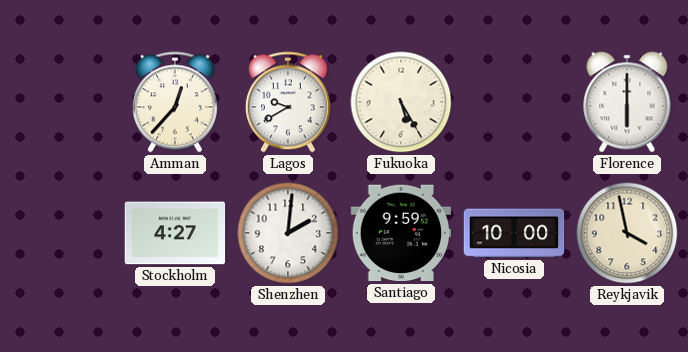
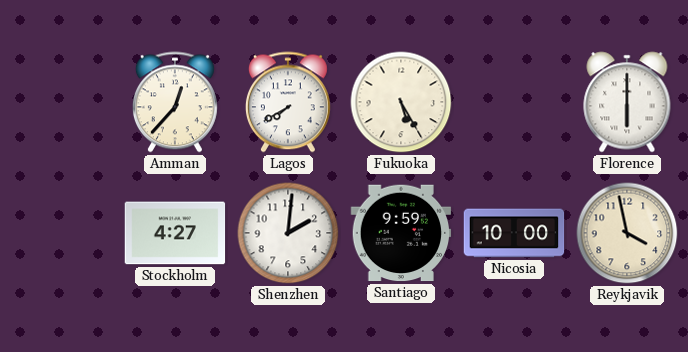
Lagos: 9:40 -> 7:40
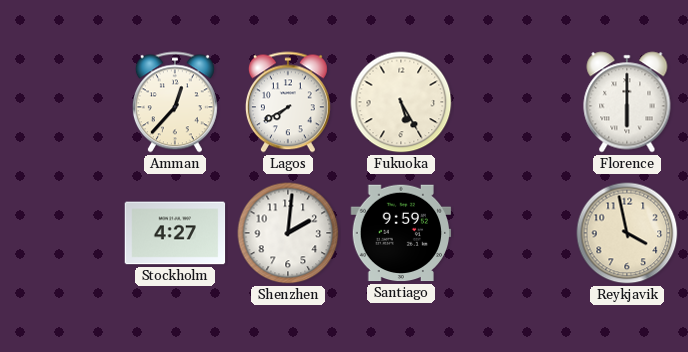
Nicosia: 10:00 -> none
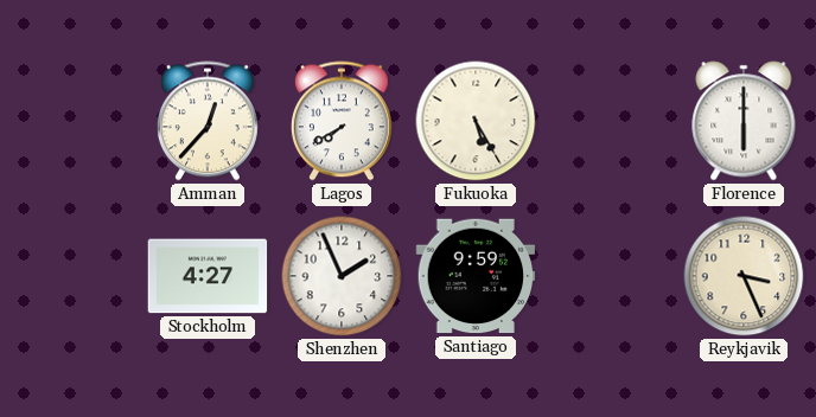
Shenzhen: 2:01 -> 1:56
Reykjavik: 3:58 -> 3:26
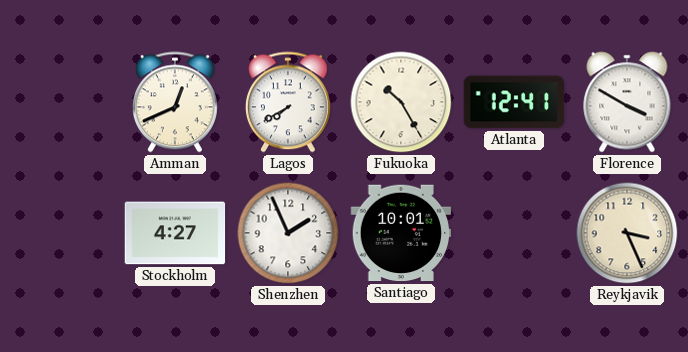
Amman: 12:37 -> 12:41
Fukuoka: 5:25 -> 10:25
Atlanta: none -> 12:41
Florence: 6:00 -> 3:50
Santiago: 9:59 -> 10:01
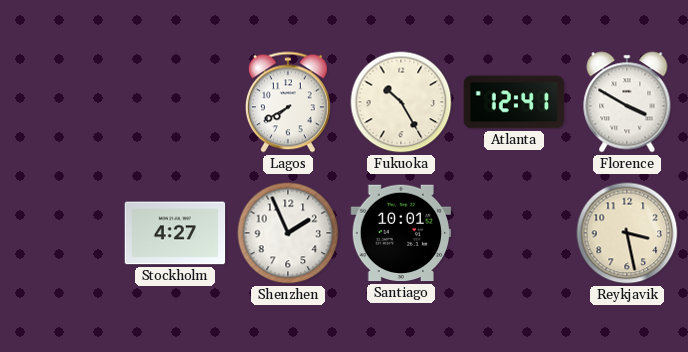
Amman: 12:41 -> none
Reykjavik: 3:26 -> 3:28
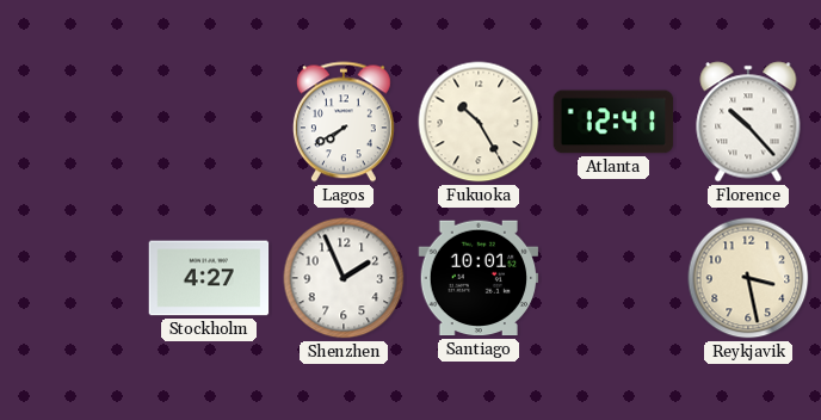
Florence: 3:50 -> 10:23
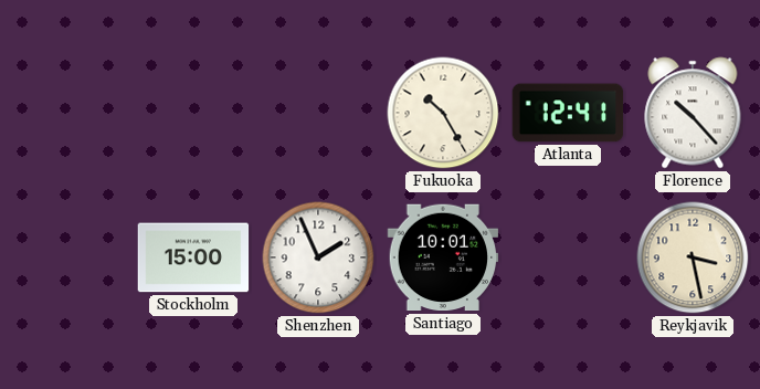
Lagos: 7:40 -> none
Stockholm: 4:27 -> 15:00
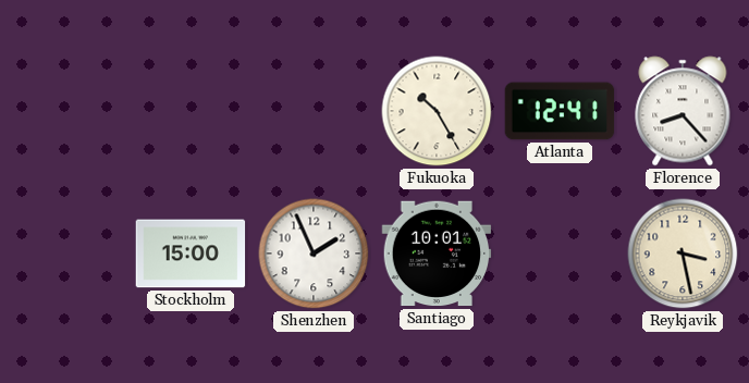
Florence: 10:23 -> 8:23
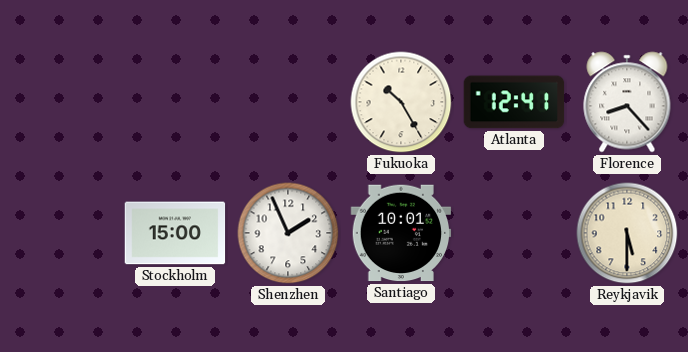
Reykjavik: 3:28 -> 5:30
